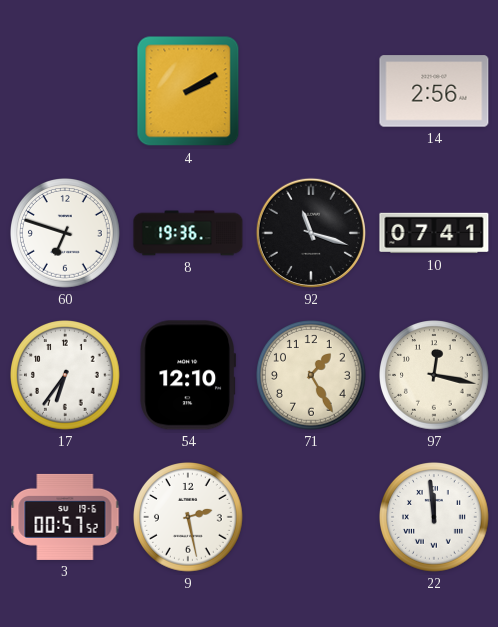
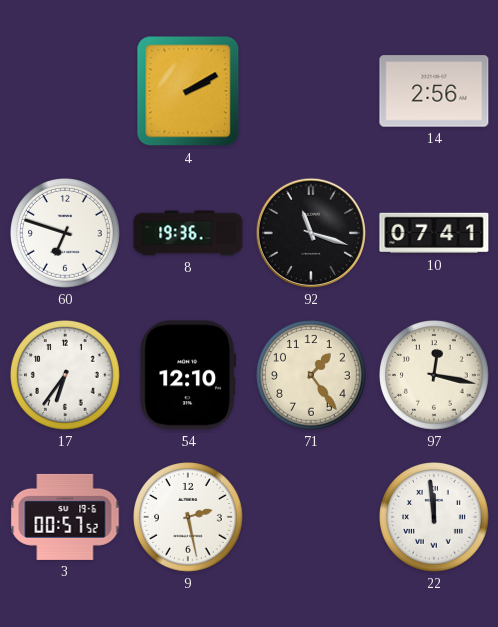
71: 1:25 -> 1:24
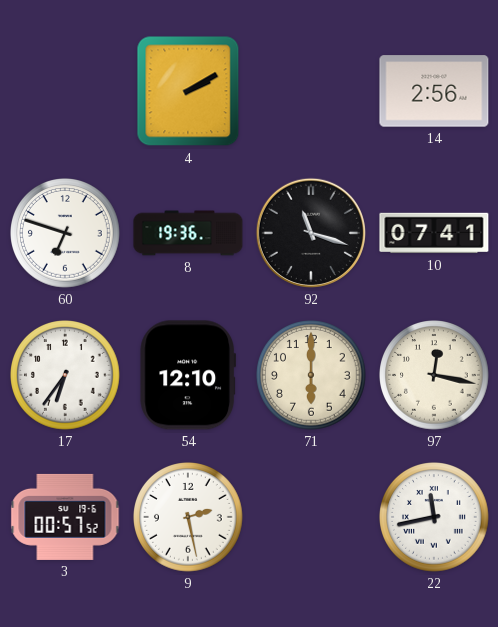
71: 1:24 -> 6:00
22: 11:59 -> 11:43
